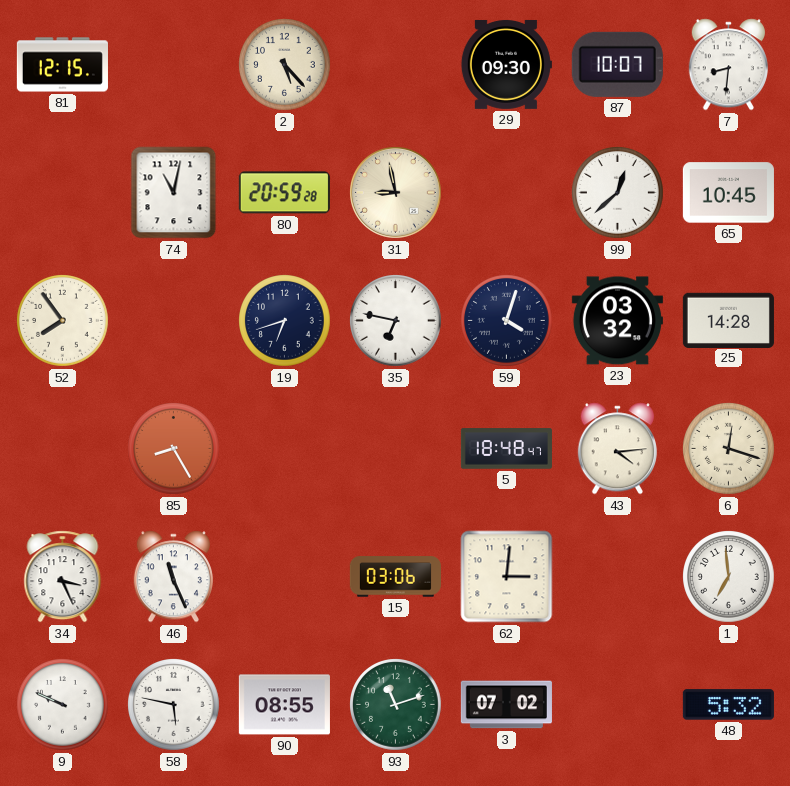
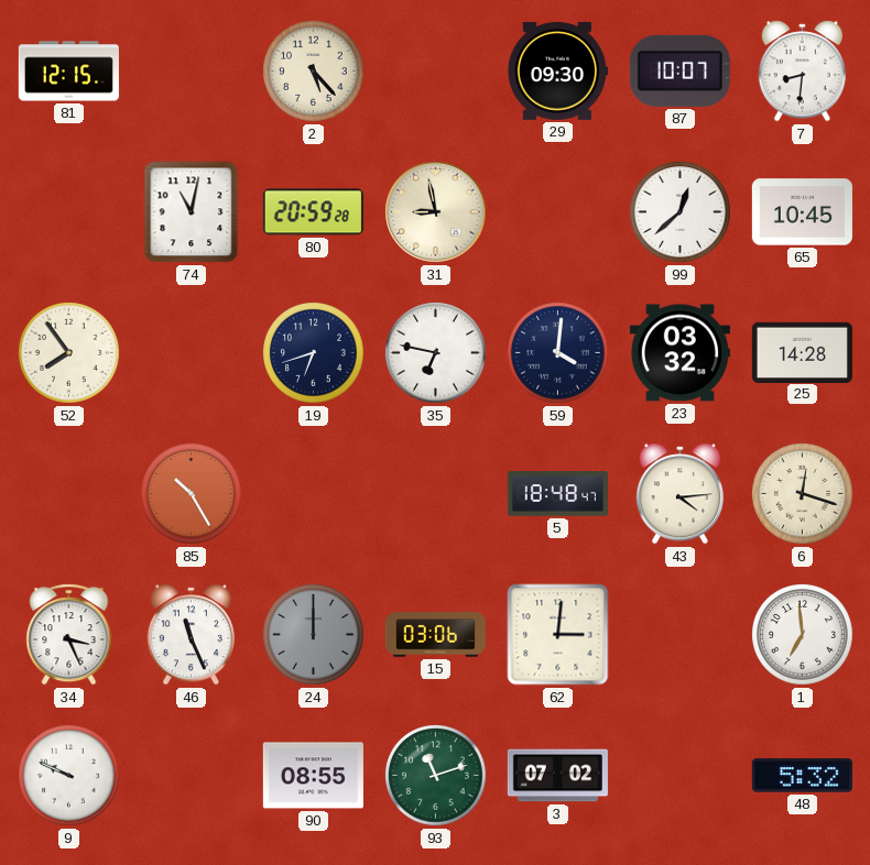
59: 4:03 -> 4:01
85: 8:25 -> 10:25
24: none -> 12:00
58: 5:47 -> none
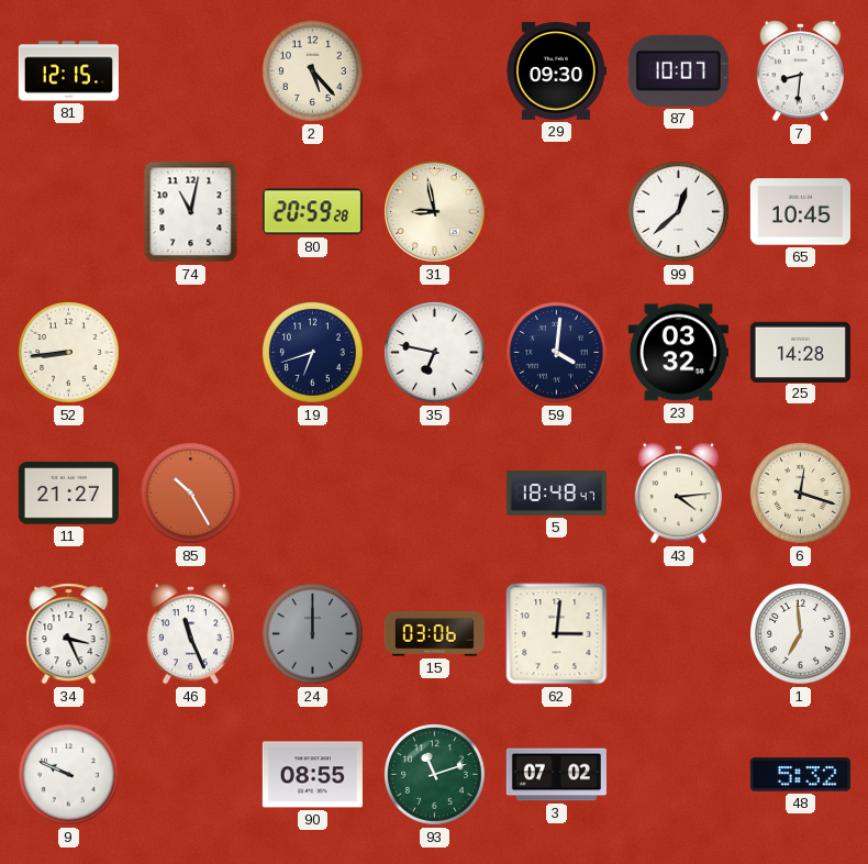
52: 7:54 -> 8:44
11: none -> 21:27
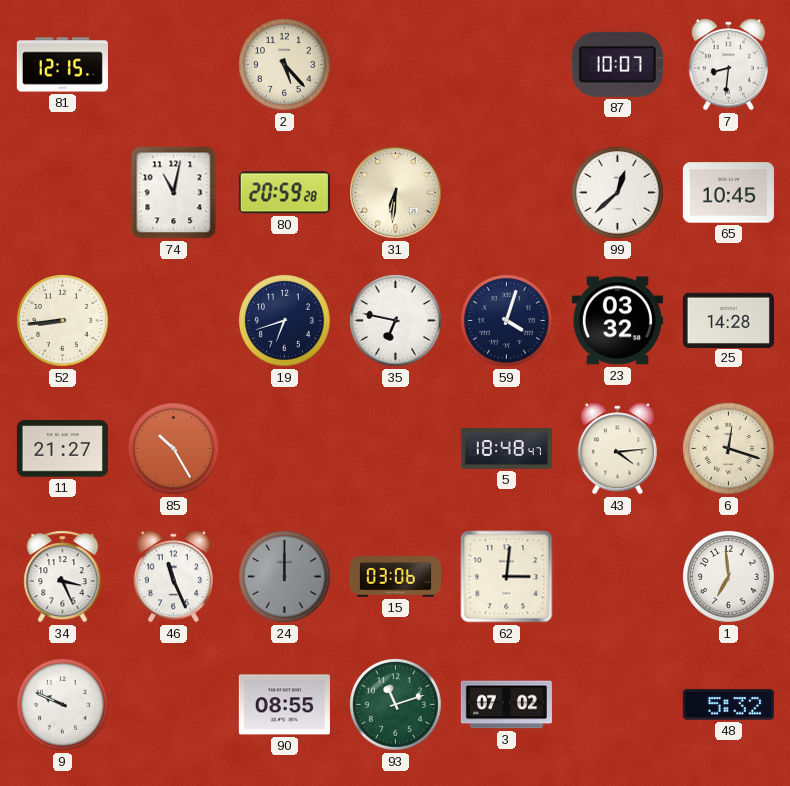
29: 09:30 -> none
31: 8:58 -> 6:31
59: 4:01 -> 4:03
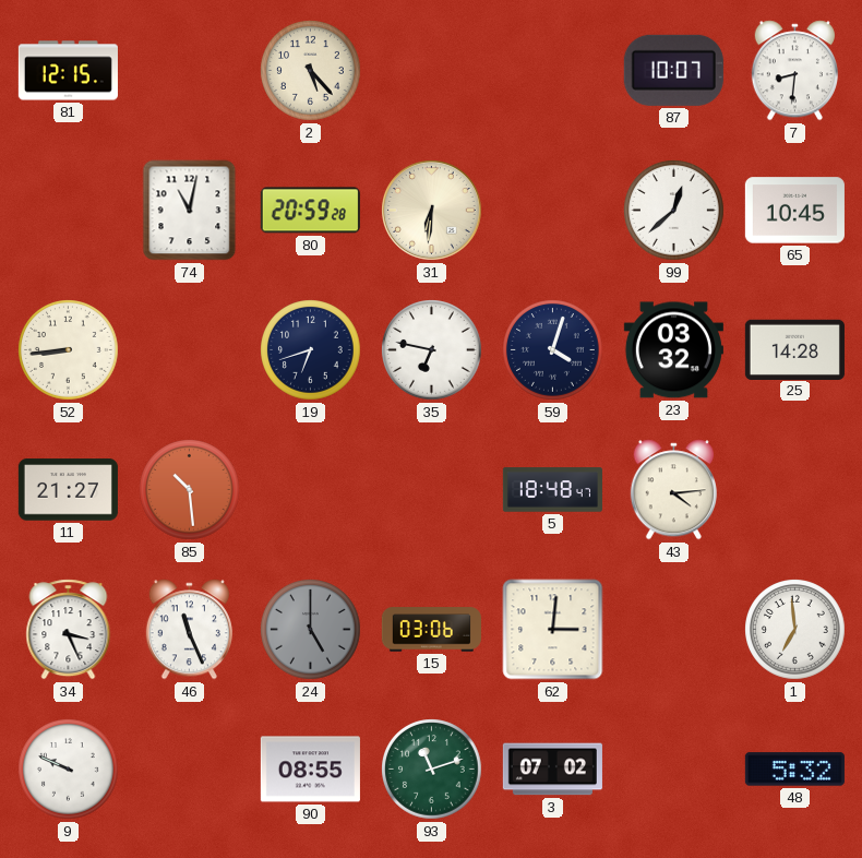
85: 10:25 -> 10:29
6: 12:18 -> none
24: 12:00 -> 5:00
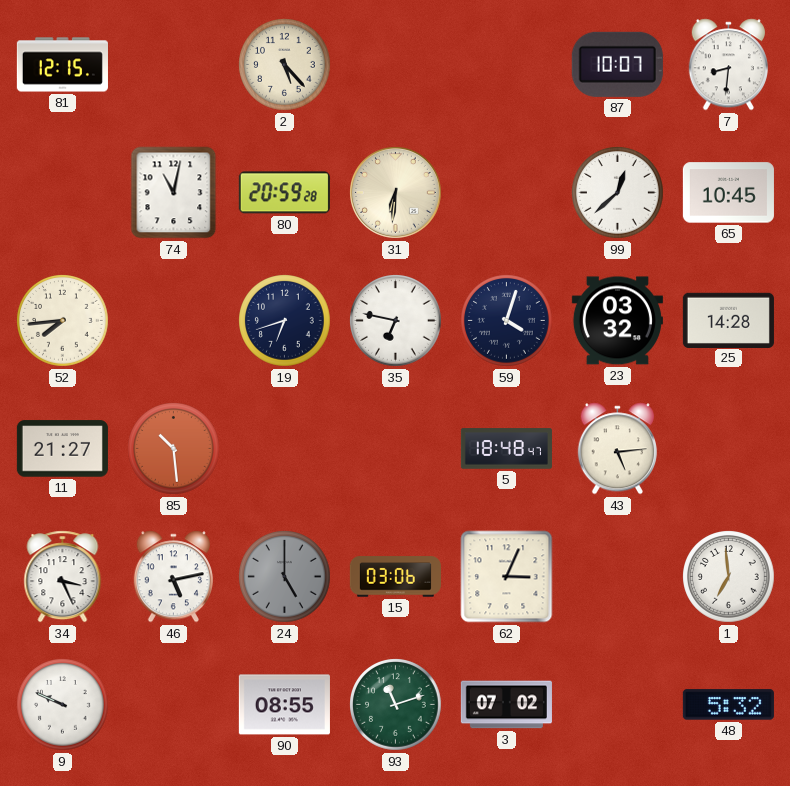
52: 8:44 -> 7:44
43: 4:14 -> 5:14
46: 11:26 -> 5:13
62: 3:01 -> 3:04
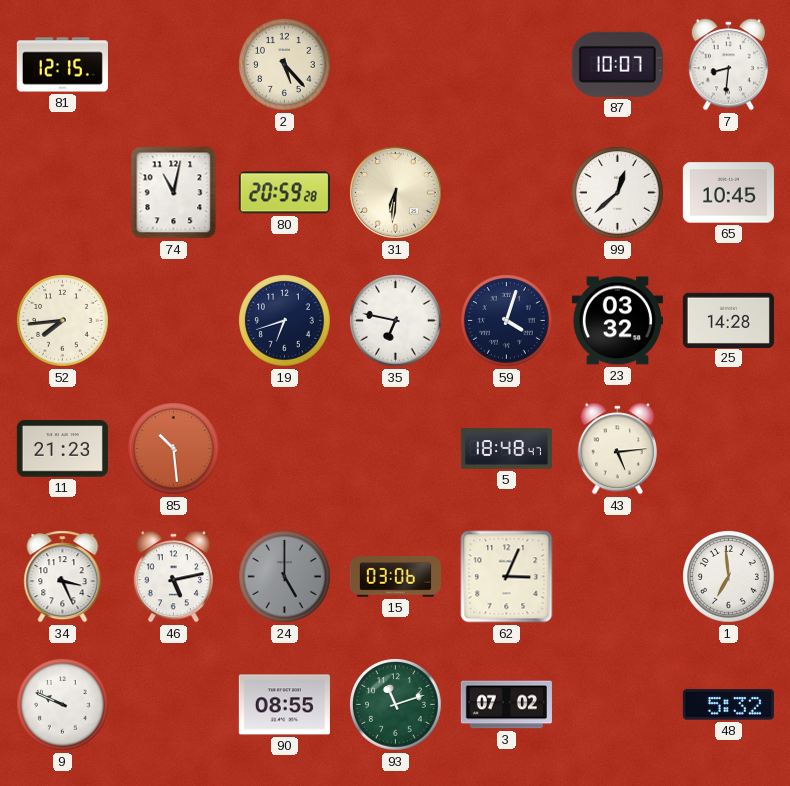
11: 21:27 -> 21:23
